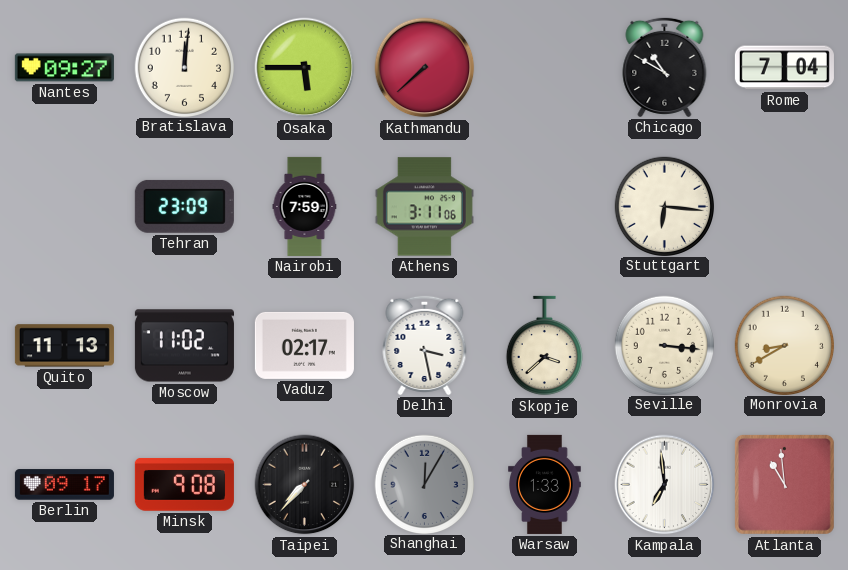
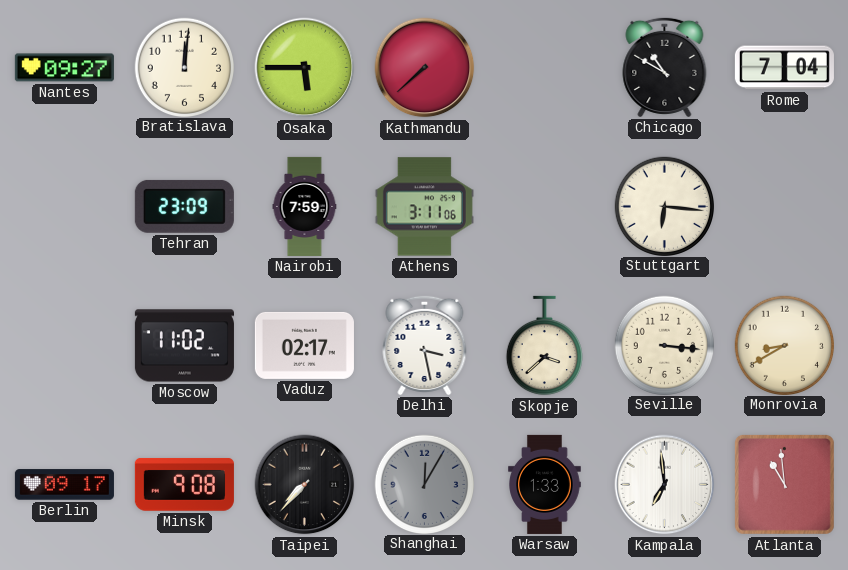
Quito: 11:13 -> none
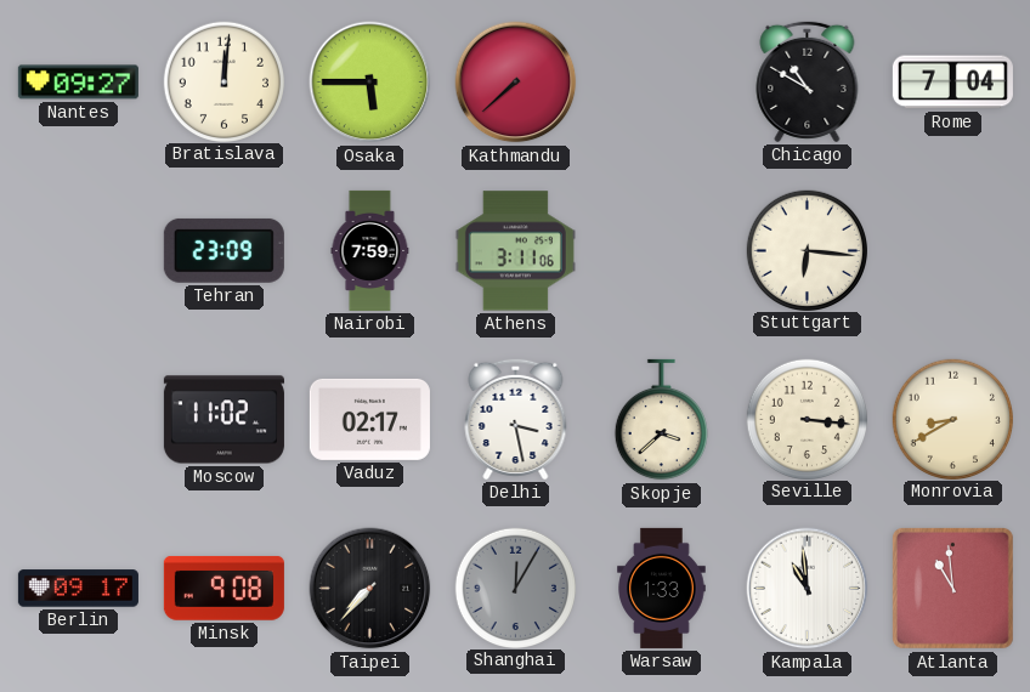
Kampala: 6:59 -> 10:59
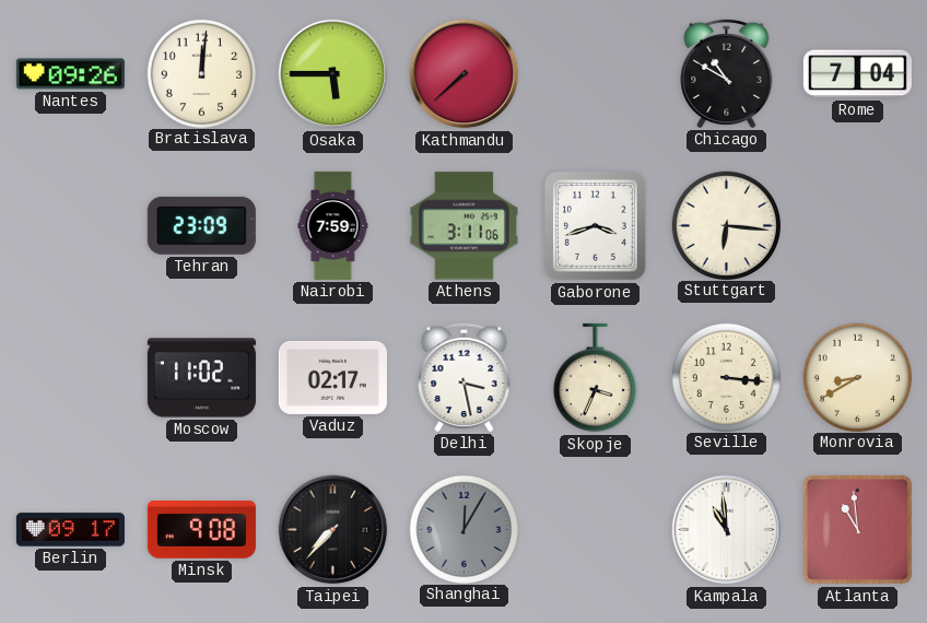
Nantes: 09:27 -> 09:26
Gaborone: none -> 3:42
Skopje: 3:38 -> 3:34
Warsaw: 1:33 -> none
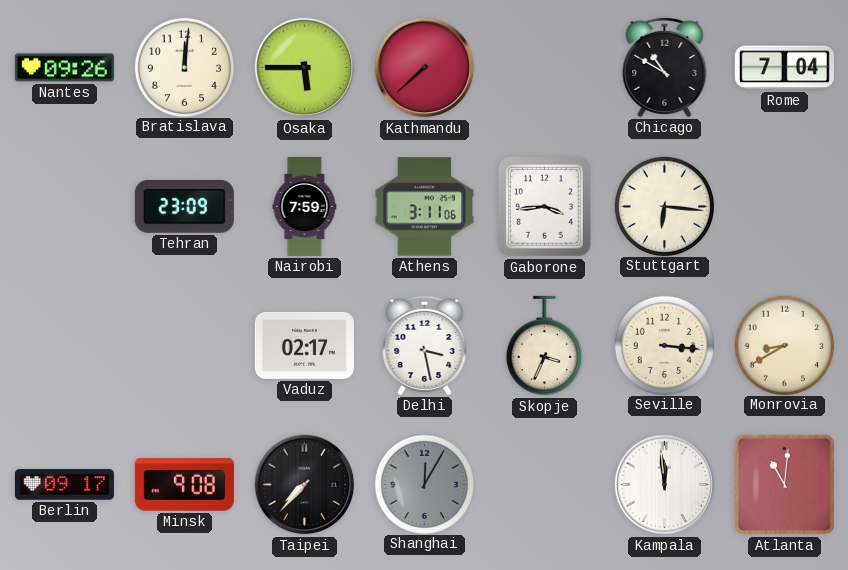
Gaborone: 3:42 -> 3:44
Moscow: 11:02 -> none
Kampala: 10:59 -> 11:59
Atlanta: 10:59 -> 11:01
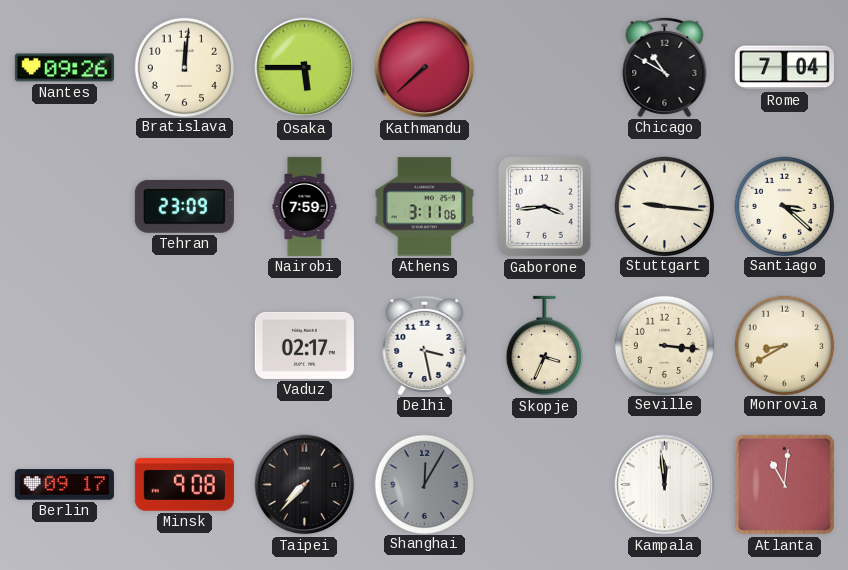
Stuttgart: 6:16 -> 9:16
Santiago: none -> 3:22
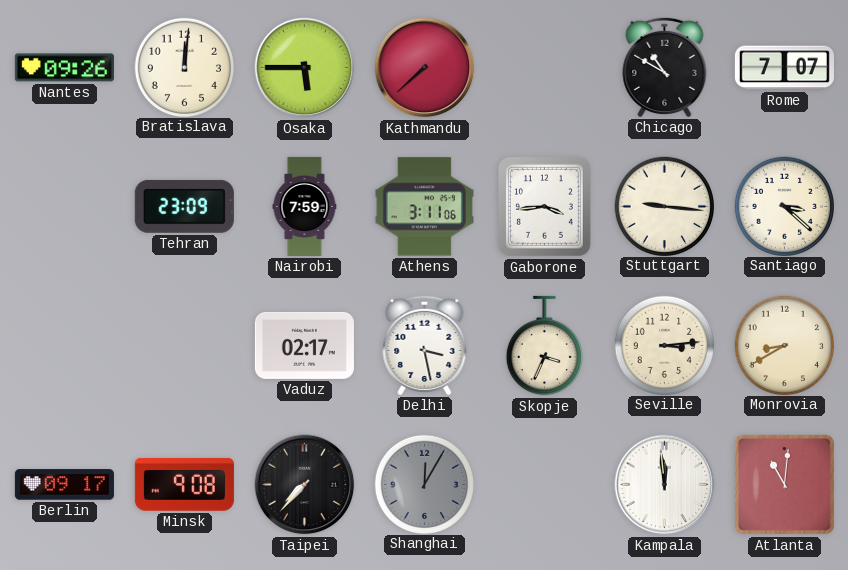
Rome: 7:04 -> 7:07
Seville: 3:16 -> 3:14
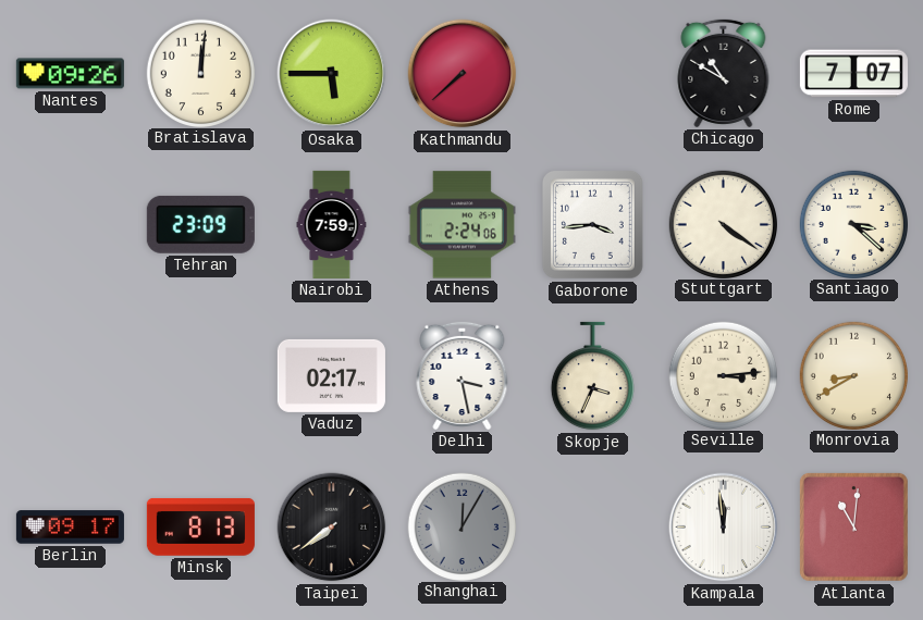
Athens: 3:11 -> 2:24
Stuttgart: 9:16 -> 4:21
Minsk: 9:08 -> 8:13
Taipei: 7:37 -> 7:39
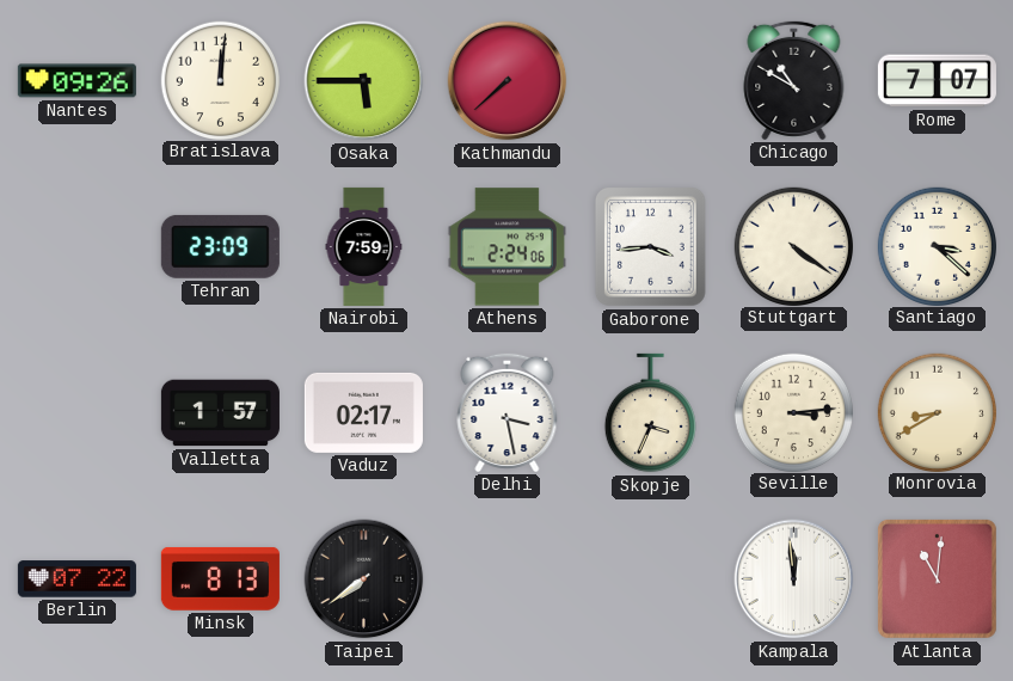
Valletta: none -> 1:57
Berlin: 09:17 -> 07:22
Shanghai: 12:05 -> none
